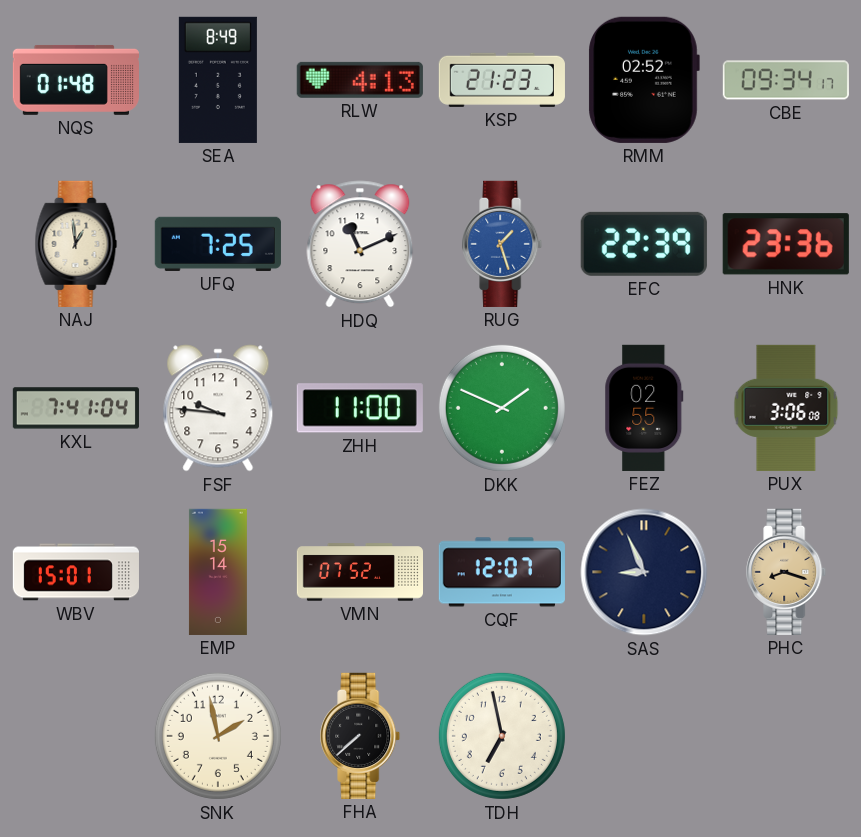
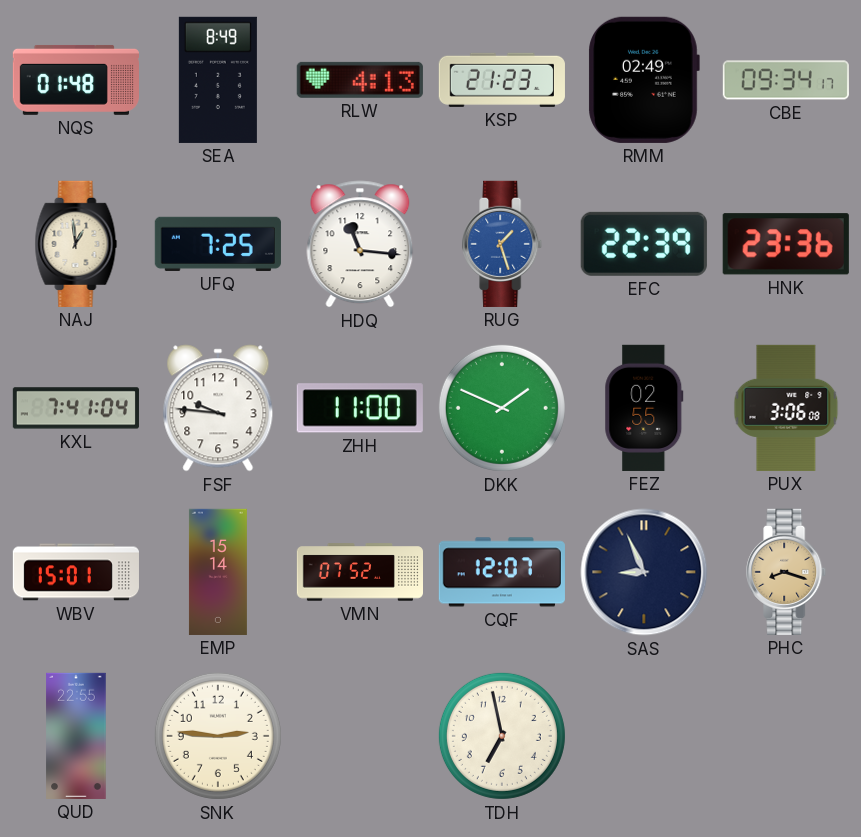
RMM: 02:52 -> 02:49
HDQ: 11:11 -> 11:16
QUD: none -> 22:55
SNK: 1:58 -> 2:46
FHA: 7:38 -> none
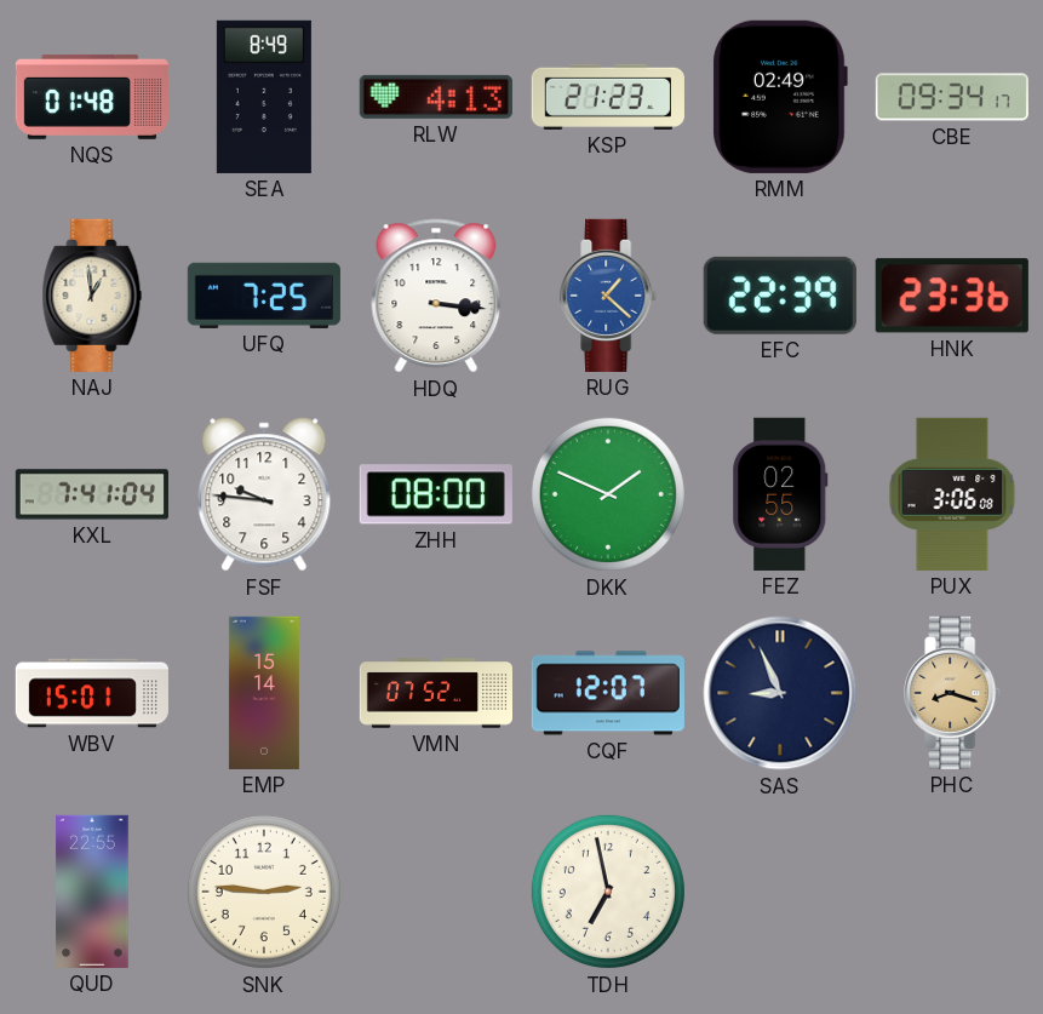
HDQ: 11:16 -> 3:16
RUG: 1:27 -> 1:22
ZHH: 11:00 -> 08:00
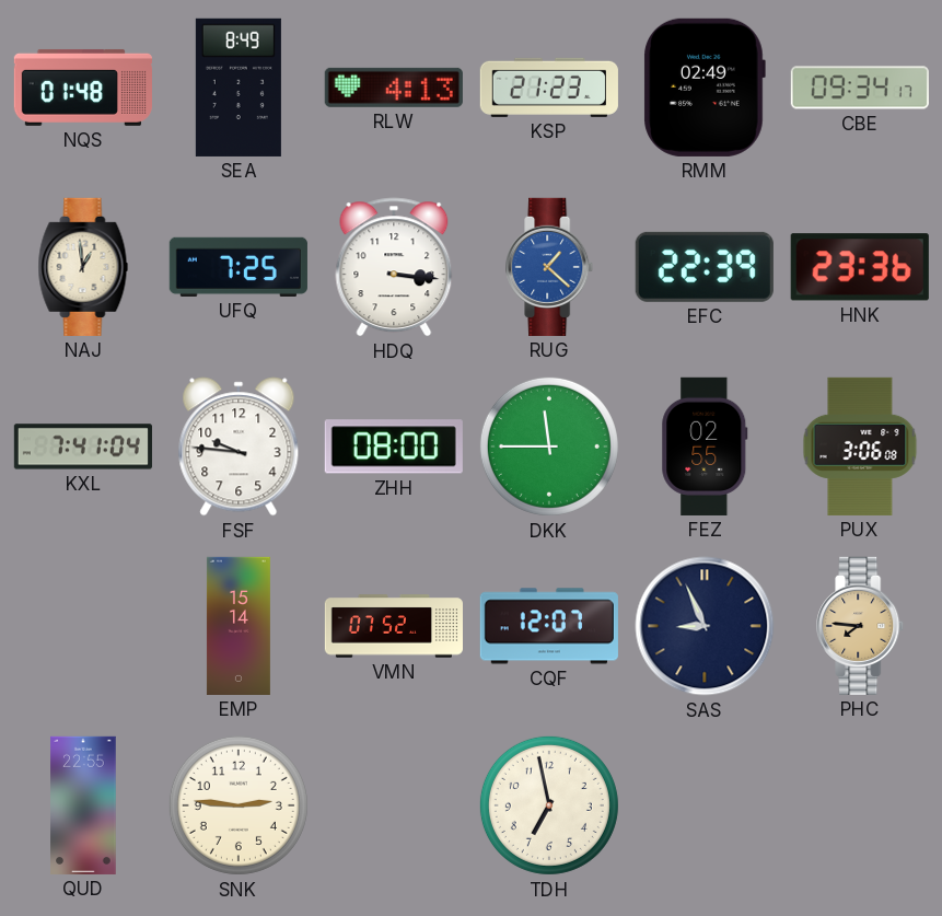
DKK: 1:49 -> 11:45
WBV: 15:01 -> none
PHC: 8:18 -> 7:46
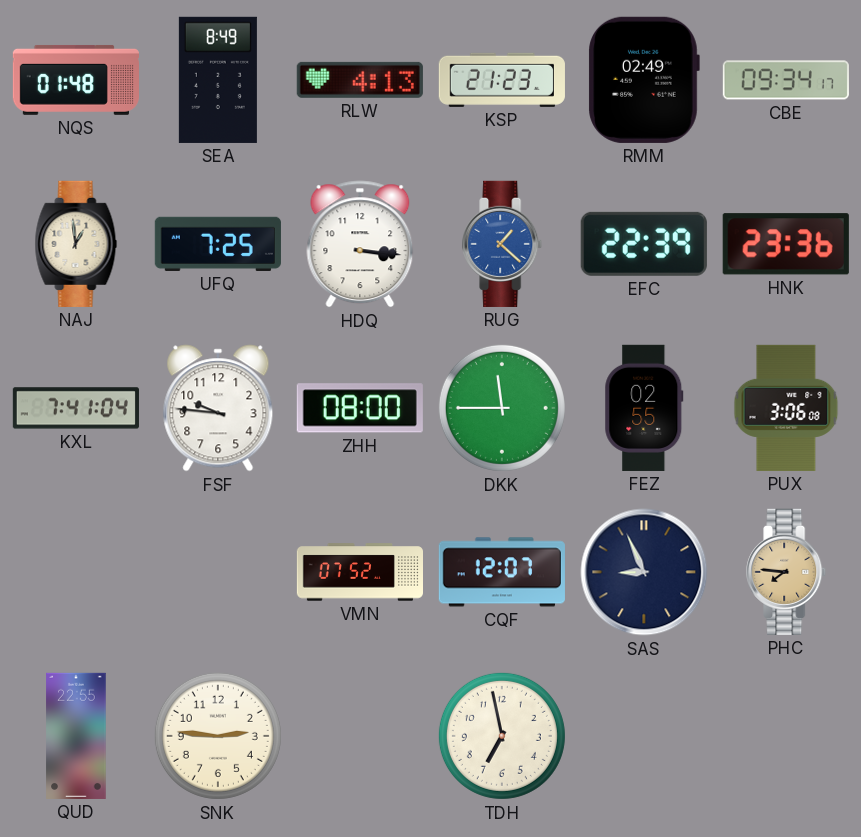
EMP: 15:14 -> none
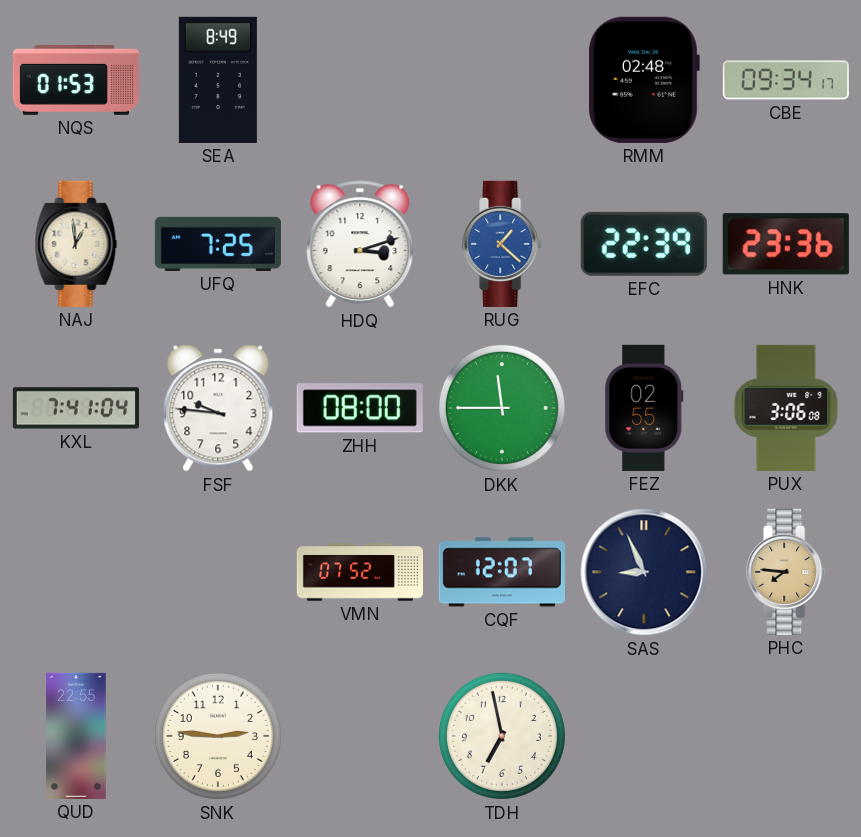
NQS: 01:48 -> 01:53
RLW: 4:13 -> none
KSP: 21:23 -> none
RMM: 02:49 -> 02:48
HDQ: 3:16 -> 3:12
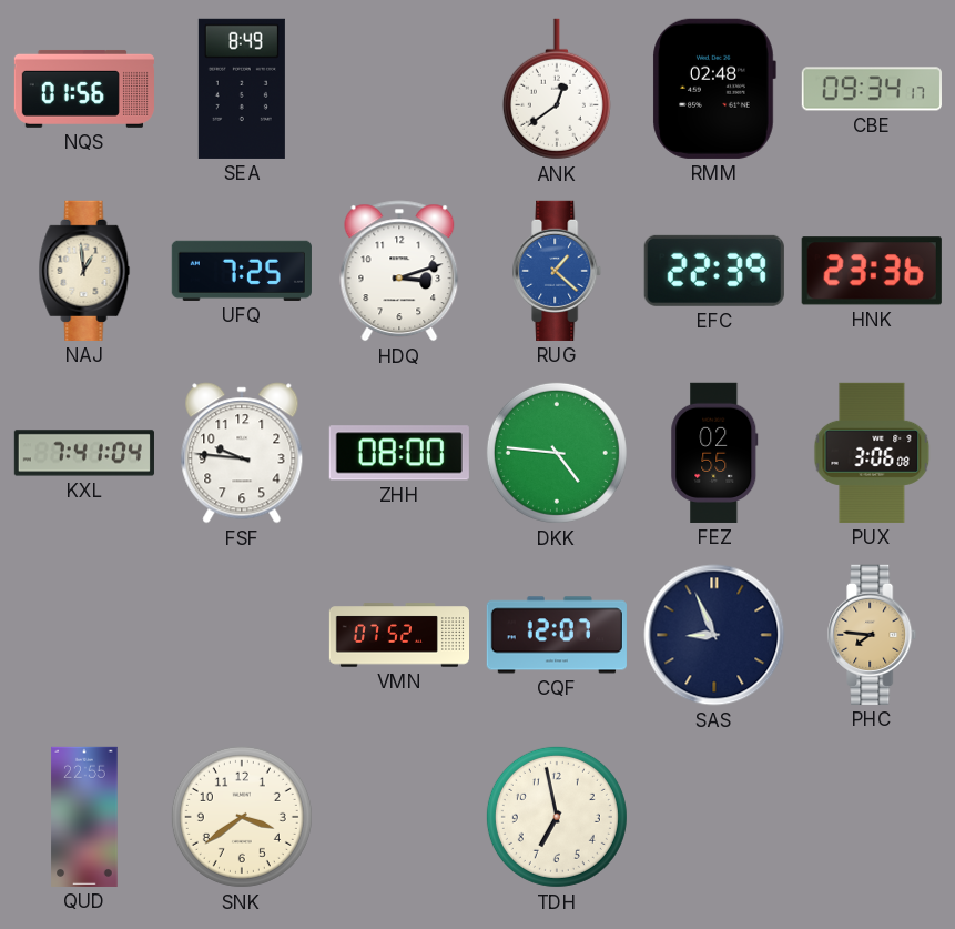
NQS: 01:53 -> 01:56
ANK: none -> 12:39
DKK: 11:45 -> 4:46
SNK: 2:46 -> 3:39
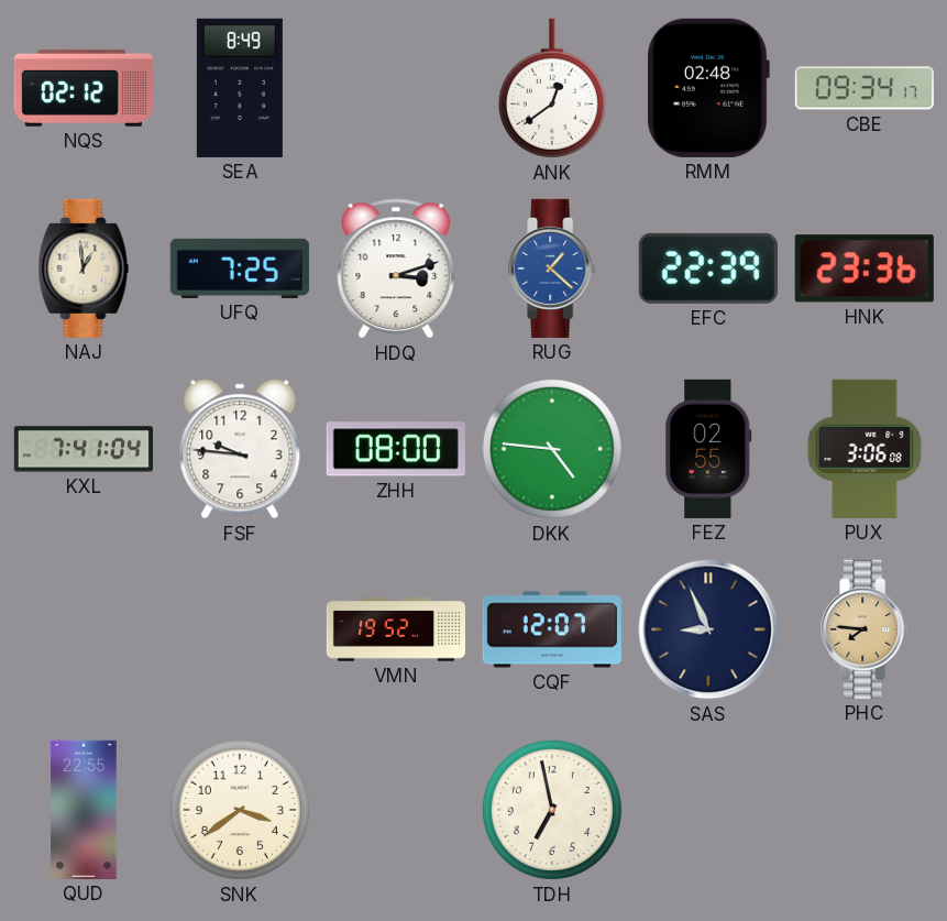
NQS: 01:56 -> 02:12
VMN: 07:52 -> 19:52
